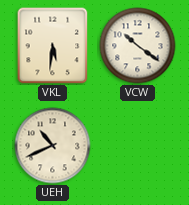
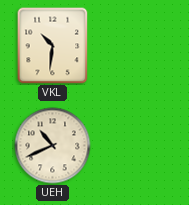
VKL: 5:31 -> 10:31
VCW: 10:21 -> none
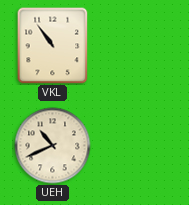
VKL: 10:31 -> 10:54
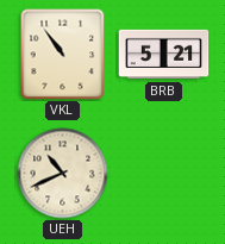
BRB: none -> 5:21
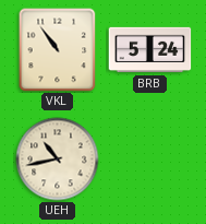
BRB: 5:21 -> 5:24
UEH: 10:41 -> 10:43
